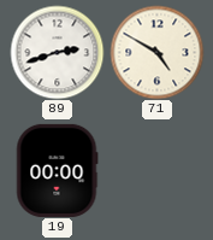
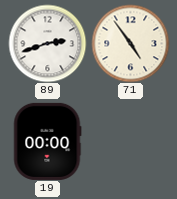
71: 4:50 -> 4:54
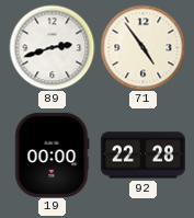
92: none -> 22:28
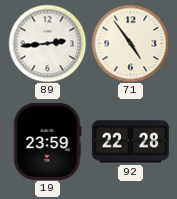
89: 2:42 -> 2:44
19: 00:00 -> 23:59
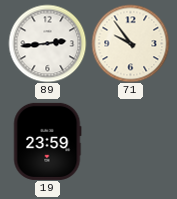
71: 4:54 -> 9:54
92: 22:28 -> none
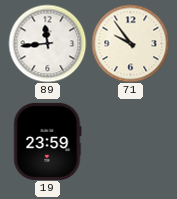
89: 2:44 -> 11:44
